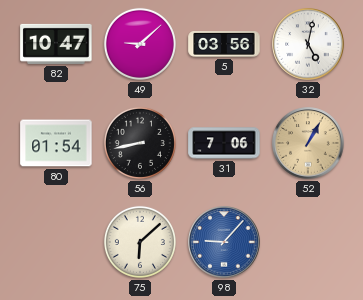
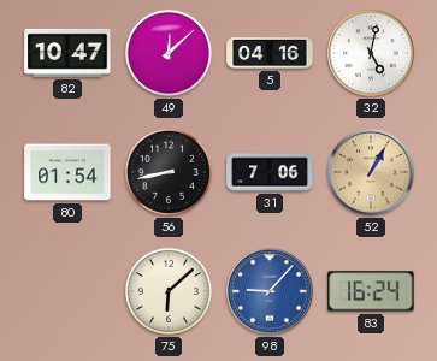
49: 9:08 -> 12:08
5: 03:56 -> 04:16
83: none -> 16:24
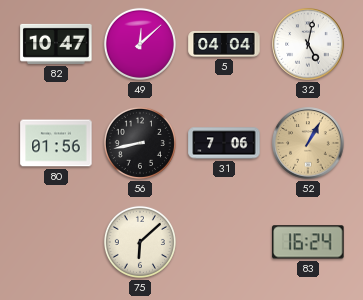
5: 04:16 -> 04:04
80: 01:54 -> 01:56
98: 9:07 -> none
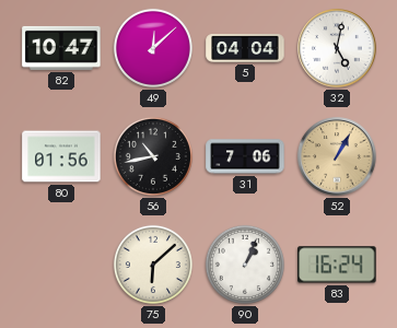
56: 8:43 -> 10:43
90: none -> 1:04
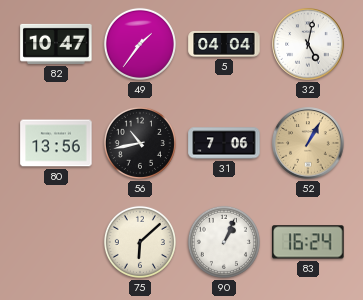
49: 12:08 -> 1:36
80: 01:56 -> 13:56
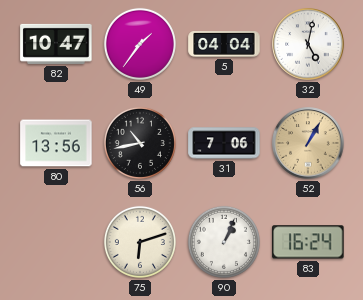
75: 6:08 -> 6:12
